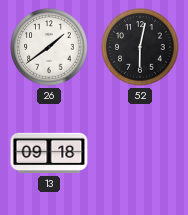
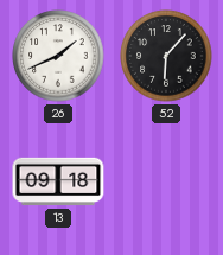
26: 1:39 -> 1:41
52: 6:02 -> 6:07
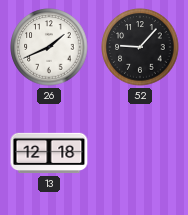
52: 6:07 -> 9:07
13: 09:18 -> 12:18
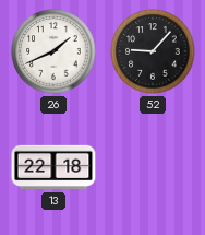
13: 12:18 -> 22:18
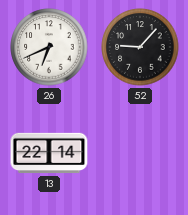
26: 1:41 -> 6:41
13: 22:18 -> 22:14
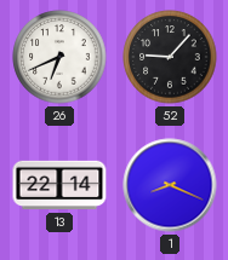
1: none -> 8:19
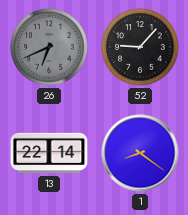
26 dial: white -> grey
1: 8:19 -> 8:21
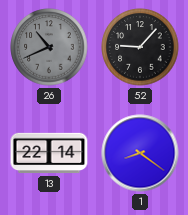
26: 6:41 -> 10:41
